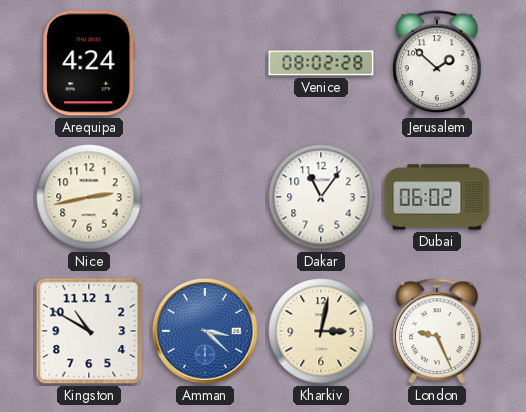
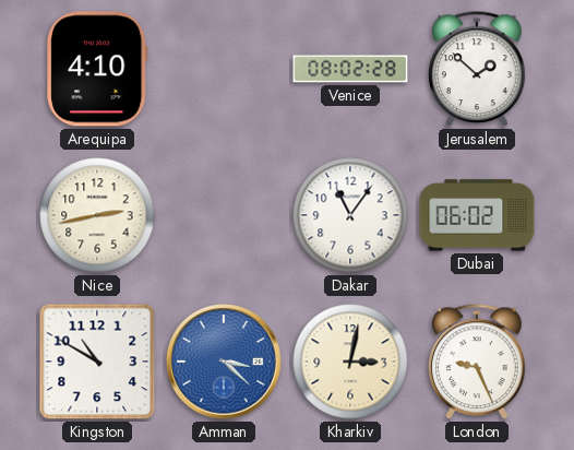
Arequipa: 4:24 -> 4:10
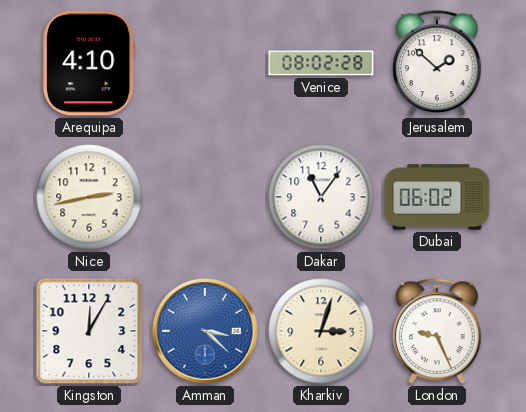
Kingston: 10:50 -> 12:05
Kharkiv: 3:02 -> 3:03
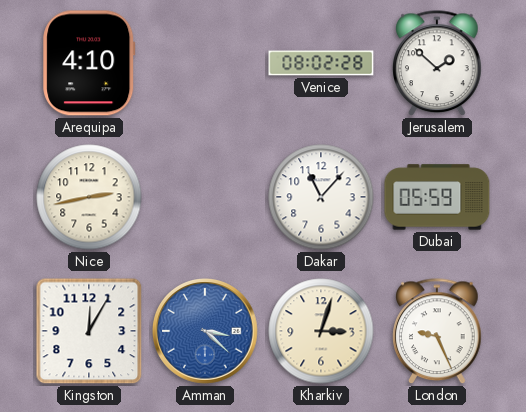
Dakar: 11:06 -> 11:07
Dubai: 06:02 -> 05:59
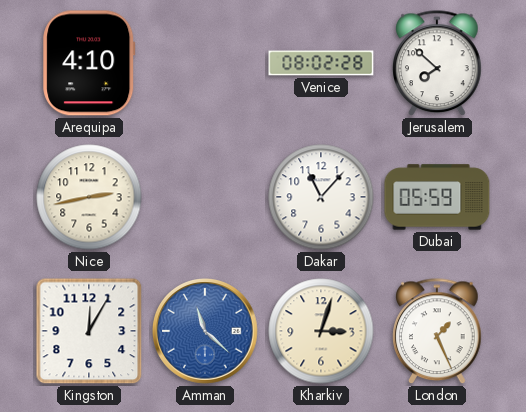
Jerusalem: 1:52 -> 7:52
Amman: 3:22 -> 11:22
London: 9:26 -> 1:26
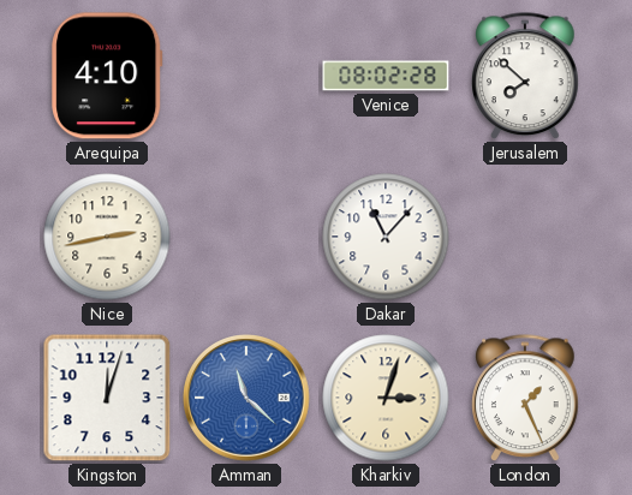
Dubai: 05:59 -> none
Kingston: 12:05 -> 12:03
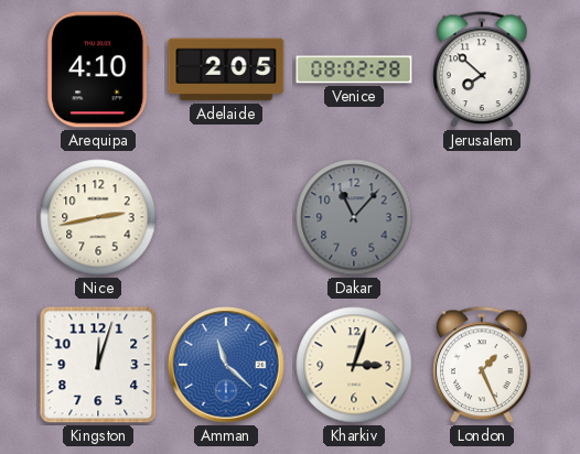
Adelaide: none -> 2:05
Dakar dial: white -> grey
